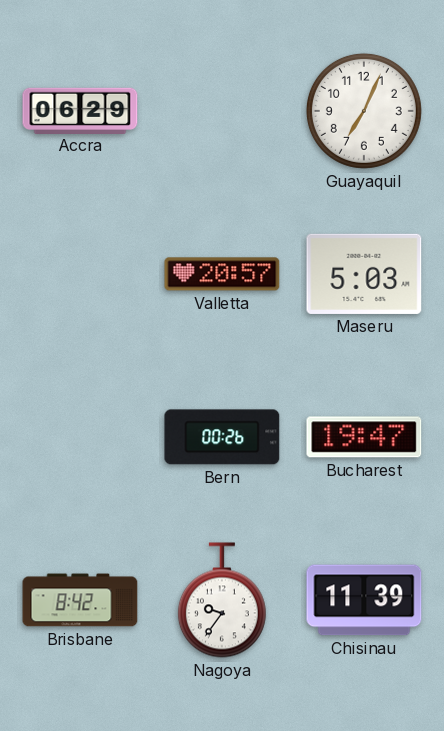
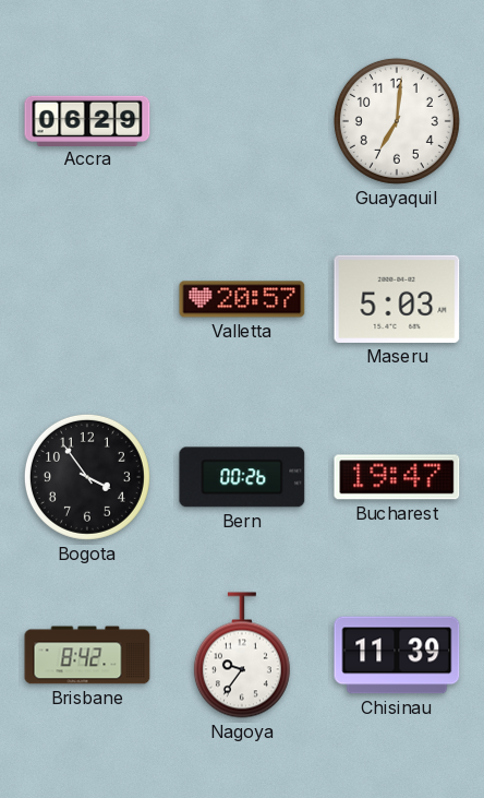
Guayaquil: 7:04 -> 7:01
Bogota: none -> 3:54
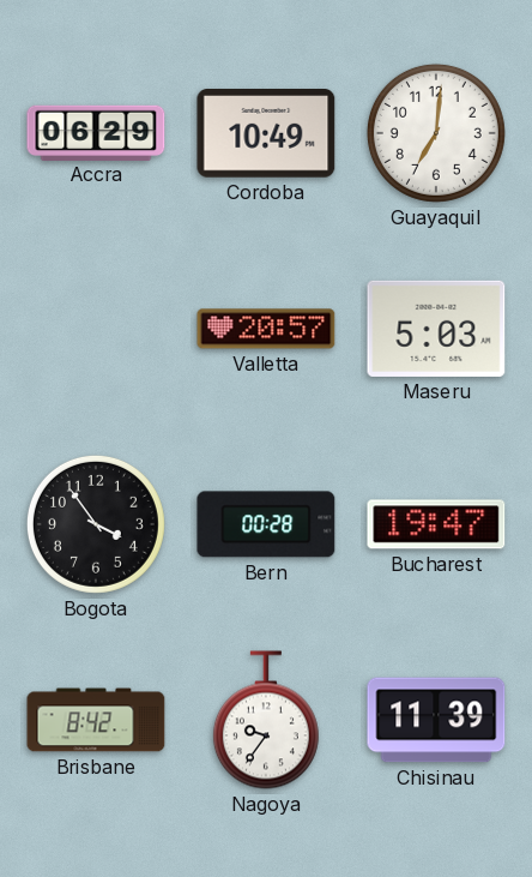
Cordoba: none -> 10:49
Bern: 00:26 -> 00:28
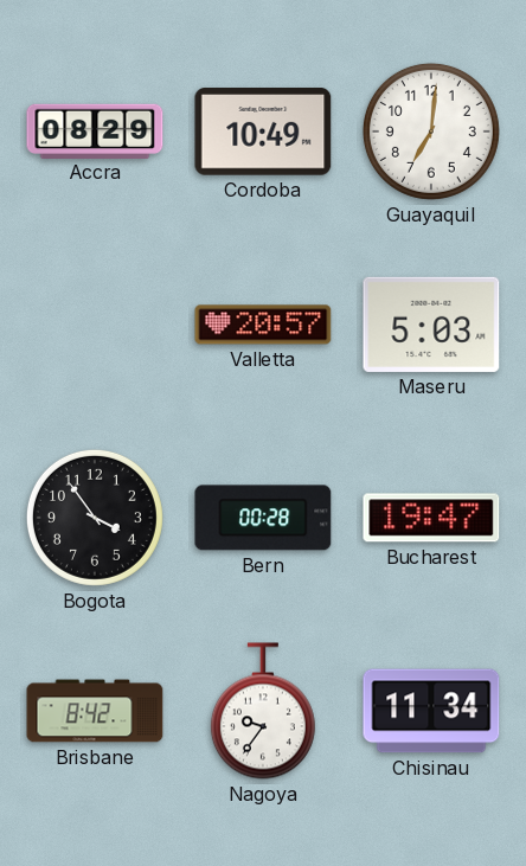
Accra: 06:29 -> 08:29
Chisinau: 11:39 -> 11:34
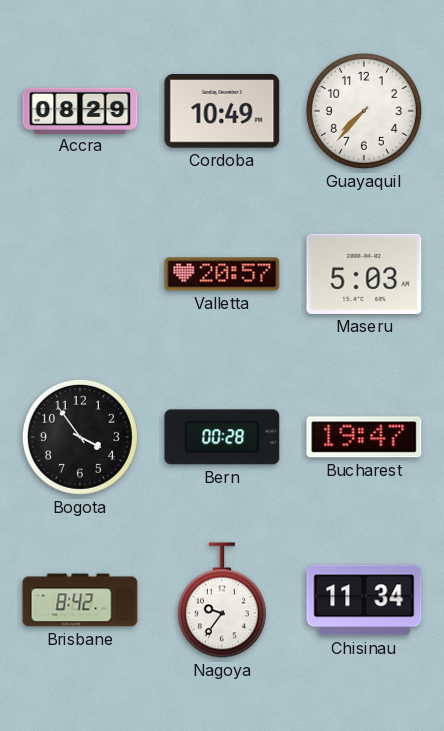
Guayaquil: 7:01 -> 7:37
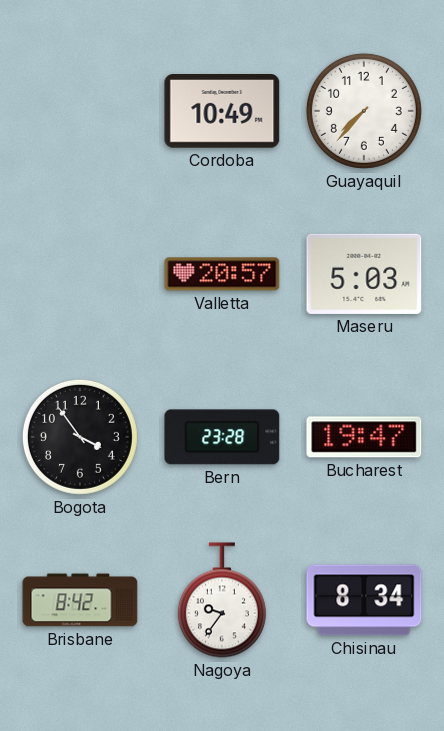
Accra: 08:29 -> none
Bern: 00:28 -> 23:28
Chisinau: 11:34 -> 8:34
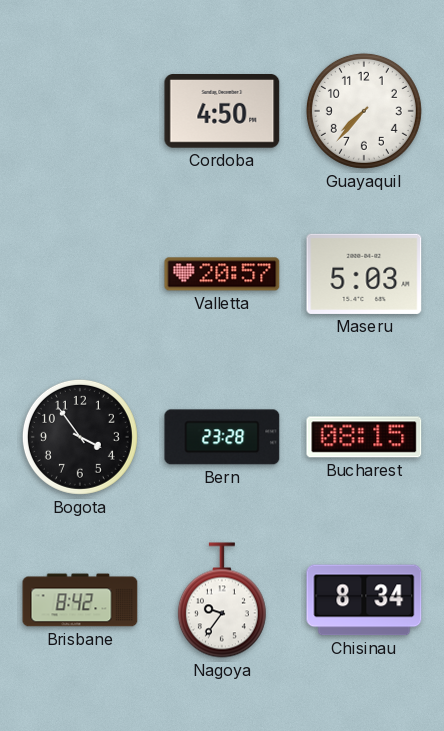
Cordoba: 10:49 -> 4:50
Bucharest: 19:47 -> 08:15
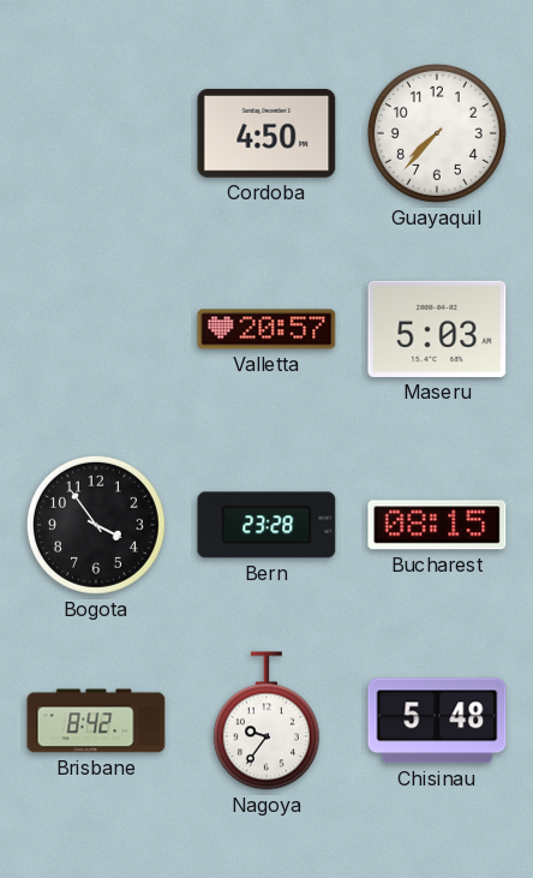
Chisinau: 8:34 -> 5:48
